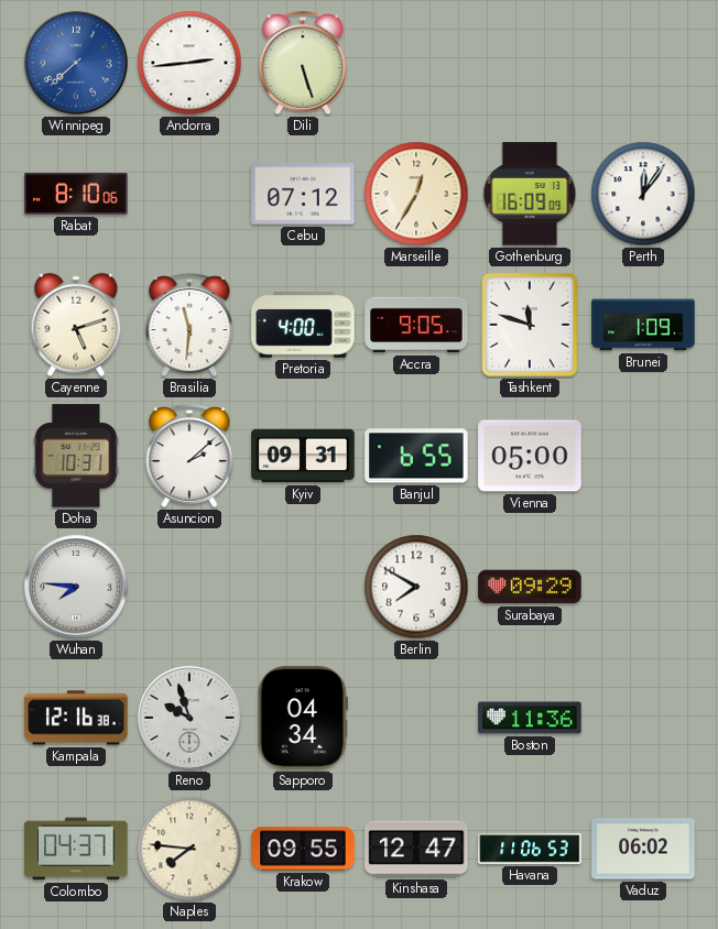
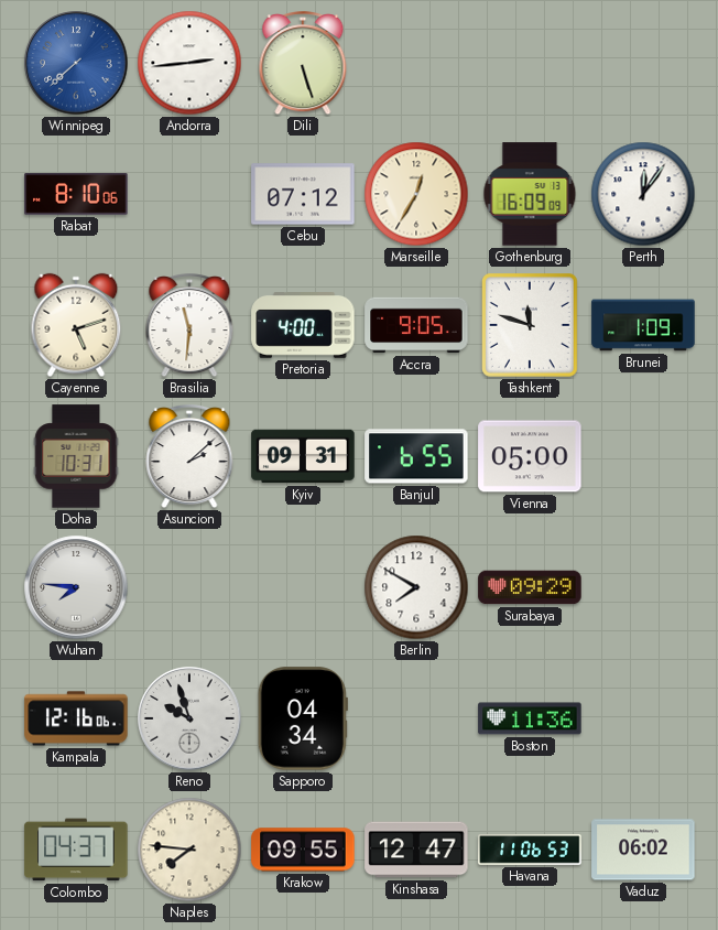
Kampala: 12:16:38 -> 12:16:06
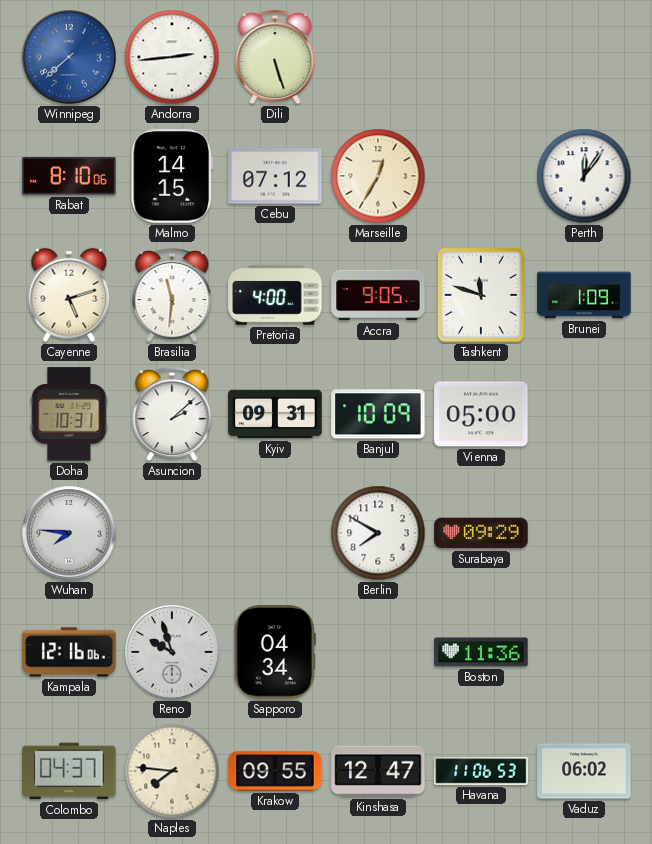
Malmo: none -> 14:15
Gothenburg: 16:09 -> none
Banjul: 6:55 -> 10:09
